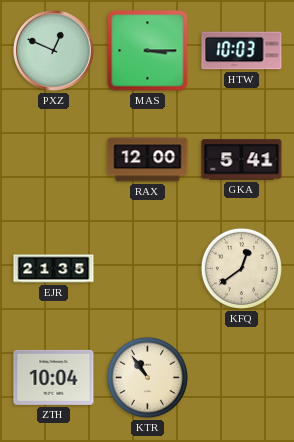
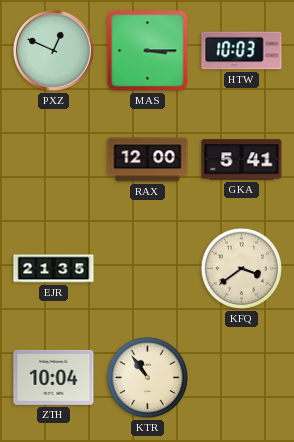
KFQ: 12:39 -> 3:39
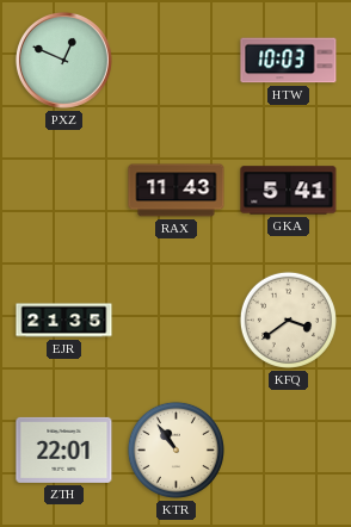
MAS: 3:15 -> none
RAX: 12:00 -> 11:43
ZTH: 10:04 -> 22:01
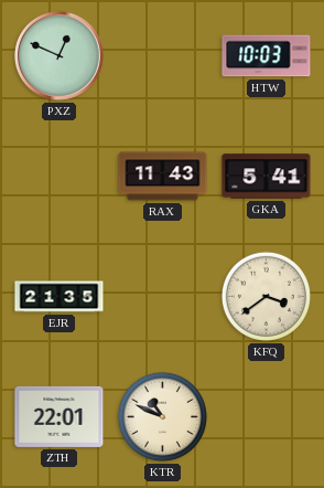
KTR: 10:54 -> 10:49
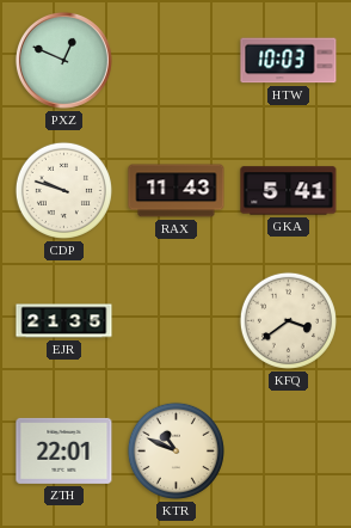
CDP: none -> 9:48
